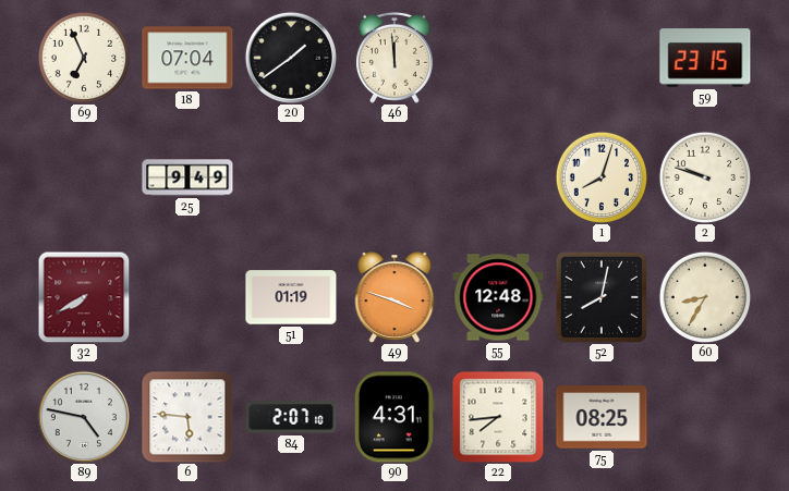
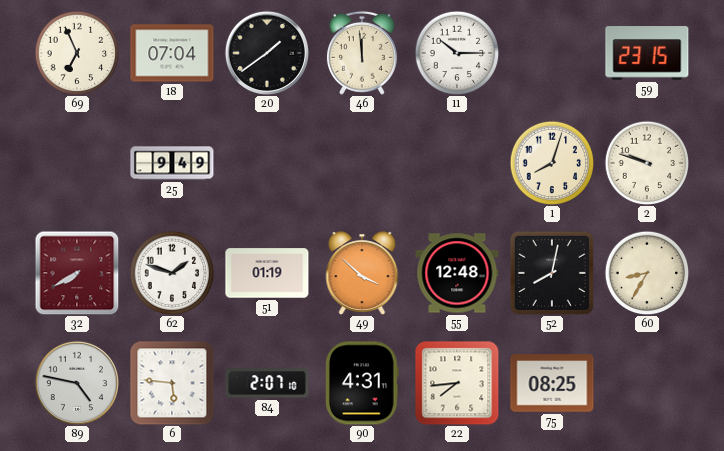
11: none -> 10:15
62: none -> 1:48
49: 3:48 -> 3:52
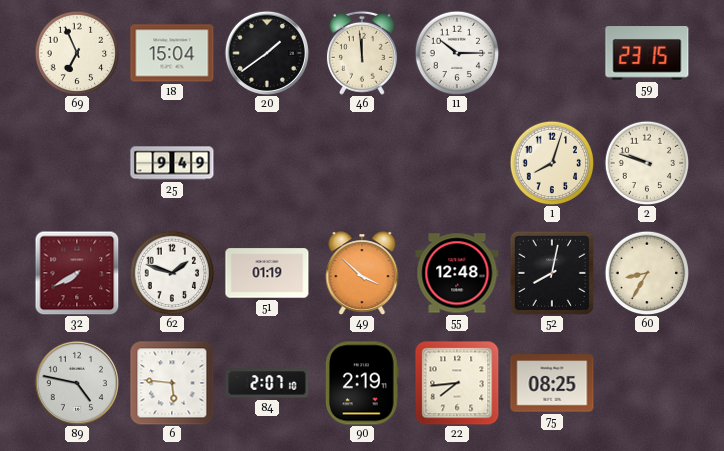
18: 07:04 -> 15:04
90: 4:31 -> 2:19
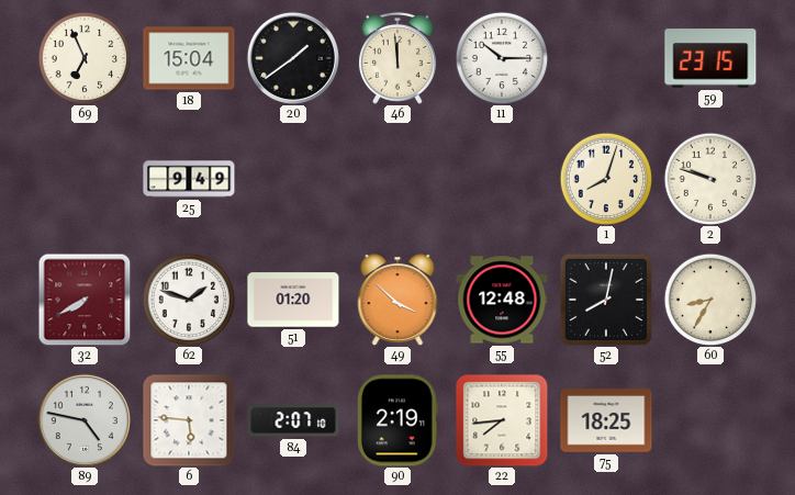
51: 01:19 -> 01:20
75: 08:25 -> 18:25
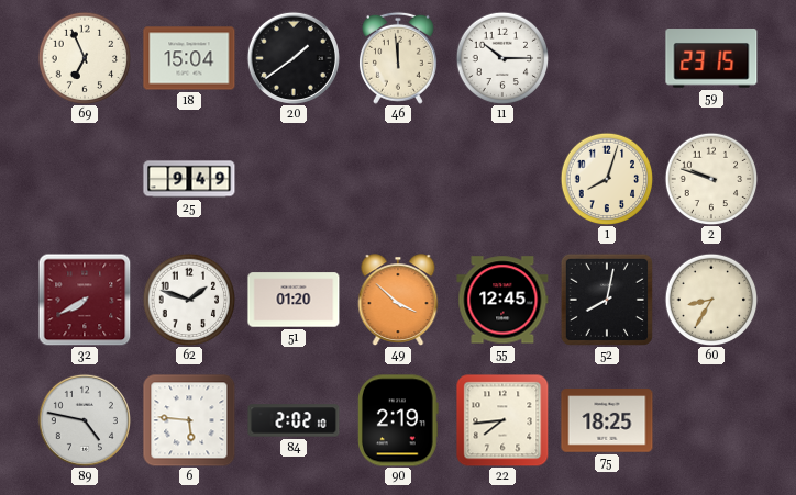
55: 12:48 -> 12:45
84: 2:07 -> 2:02
